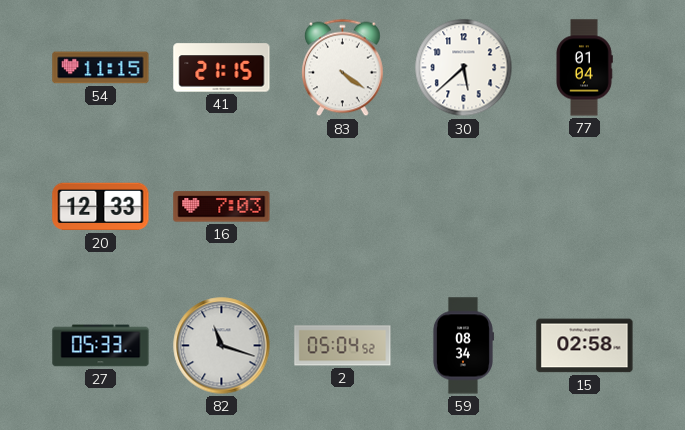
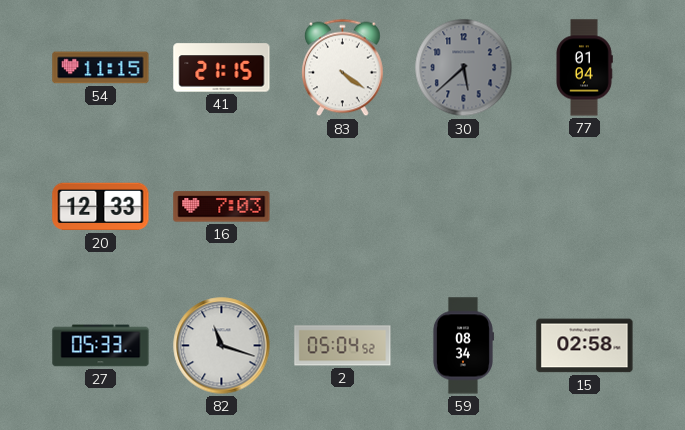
30 dial: white -> grey
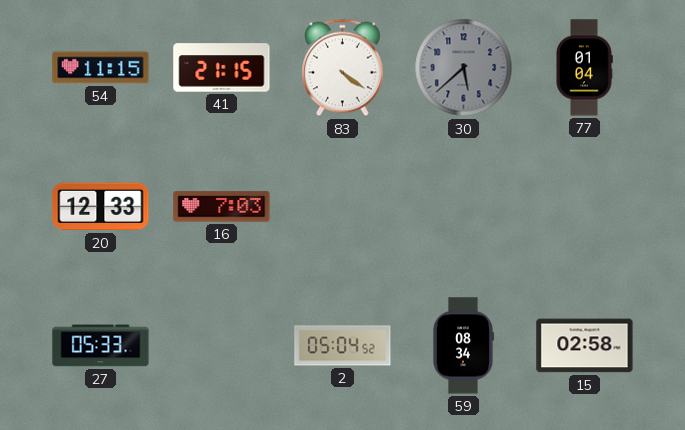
82: 11:18 -> none
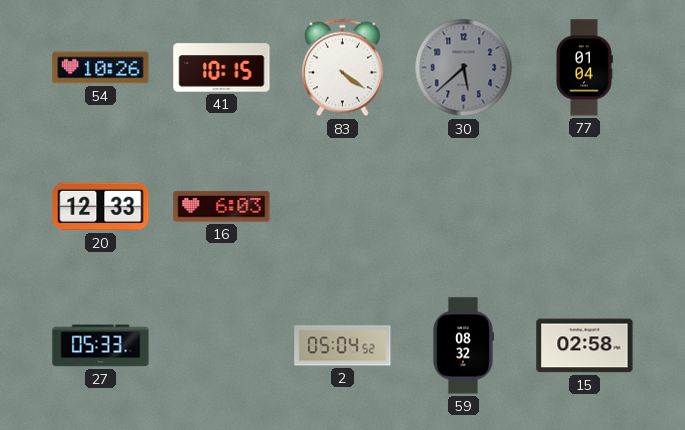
54: 11:15 -> 10:26
41: 21:15 -> 10:15
16: 7:03 -> 6:03
59: 08:34 -> 08:32
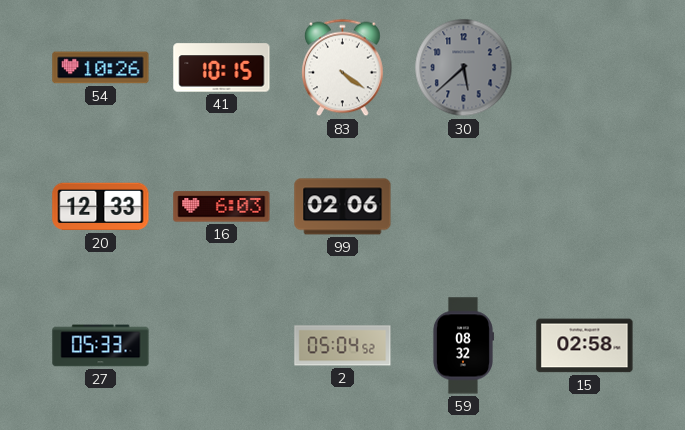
77: 01:04 -> none
99: none -> 02:06
